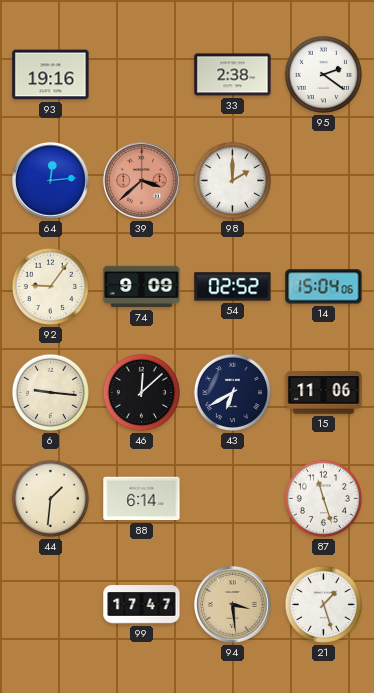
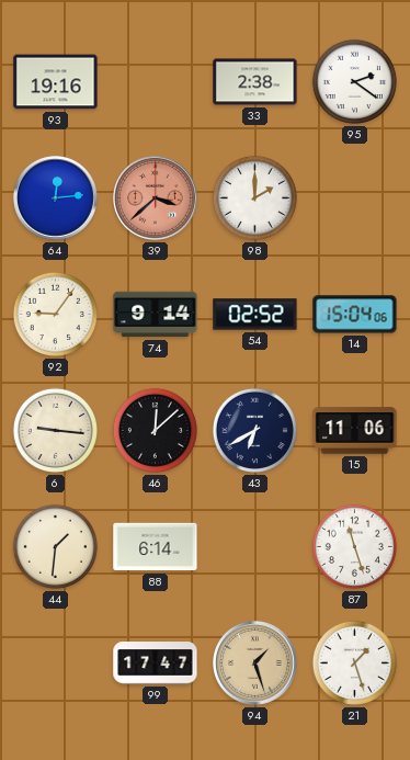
74: 9:09 -> 9:14
94: 3:29 -> 1:27
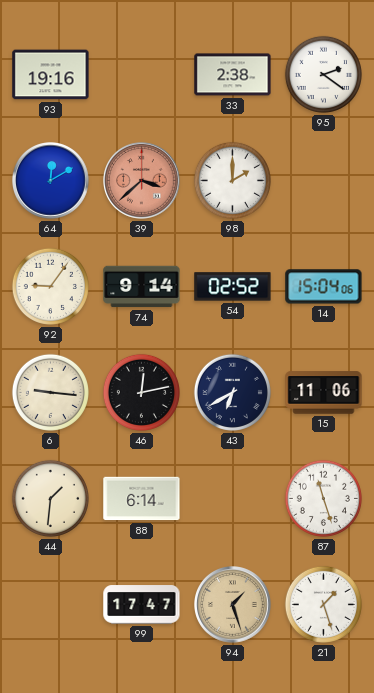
64: 12:14 -> 12:10
46: 12:08 -> 12:13
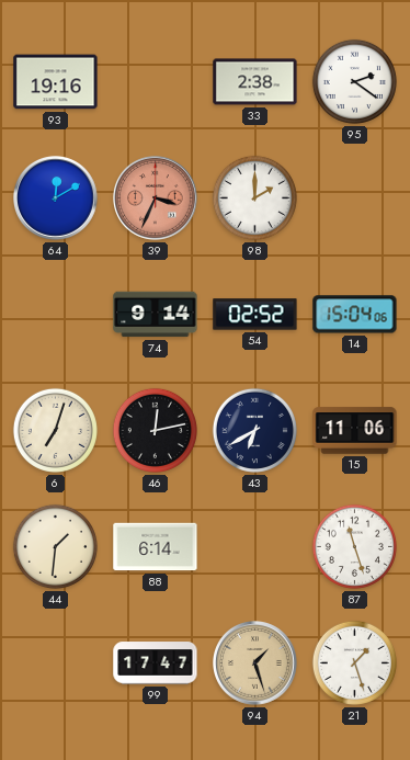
39: 3:38 -> 3:34
92: 9:06 -> none
6: 9:16 -> 7:03
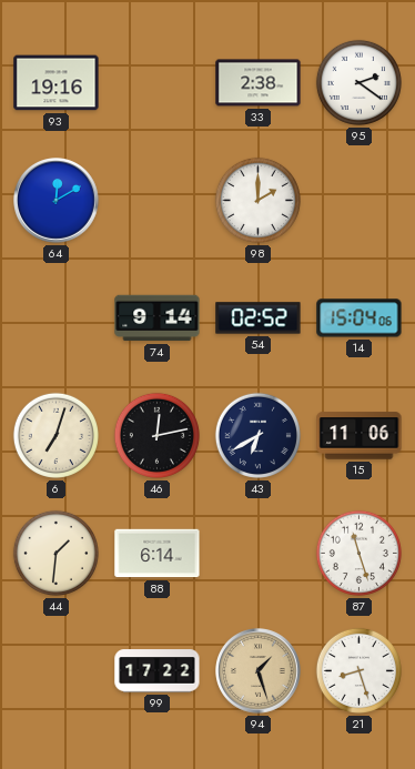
39: 3:34 -> none
99: 17:47 -> 17:22
21: 1:27 -> 8:27
